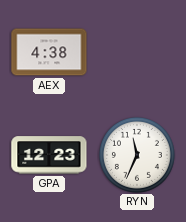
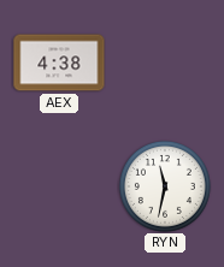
GPA: 12:23 -> none
RYN: 11:34 -> 11:32
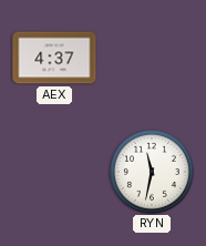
AEX: 4:38 -> 4:37
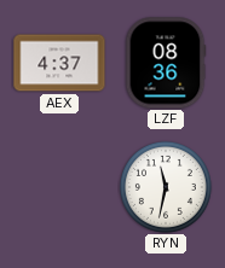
LZF: none -> 08:36
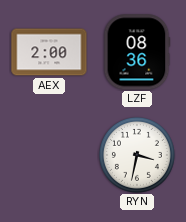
AEX: 4:37 -> 2:00
RYN: 11:32 -> 3:32
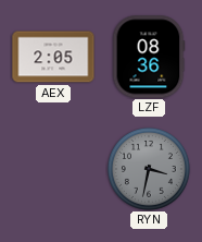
AEX: 2:00 -> 2:05
RYN dial: white -> grey
